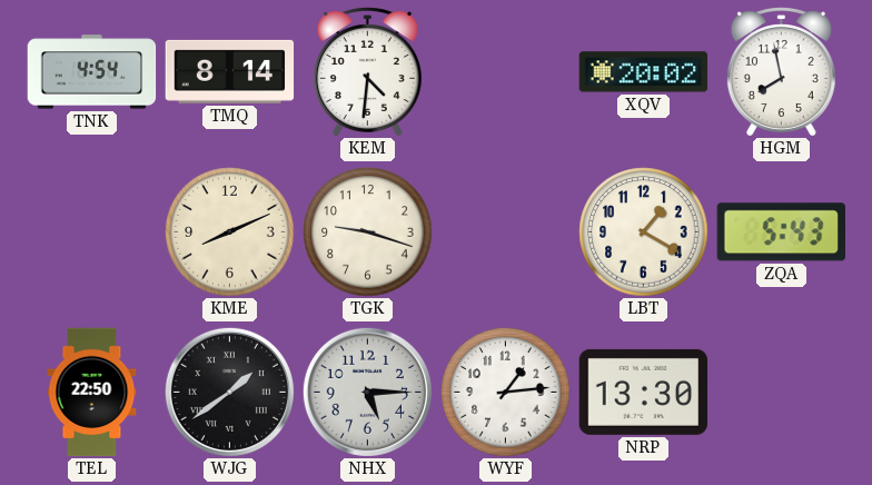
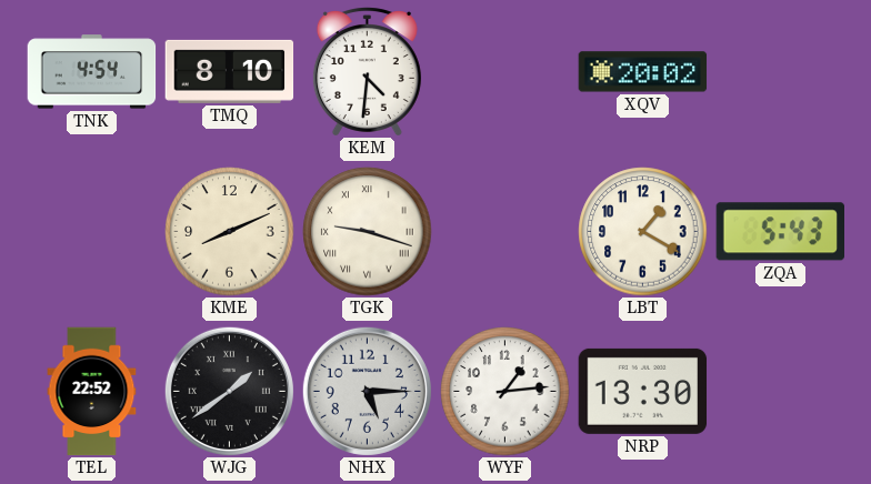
TMQ: 8:14 -> 8:10
HGM: 7:58 -> none
TGK numerals: Arabic -> Roman
TEL: 22:50 -> 22:52
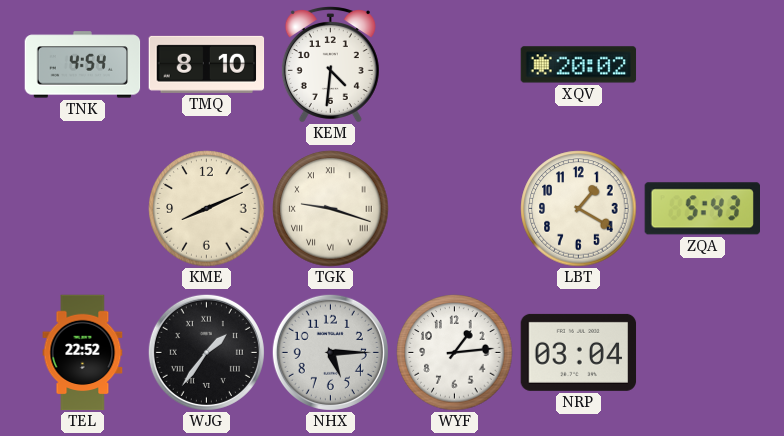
WJG: 1:39 -> 1:36
NRP: 13:30 -> 03:04
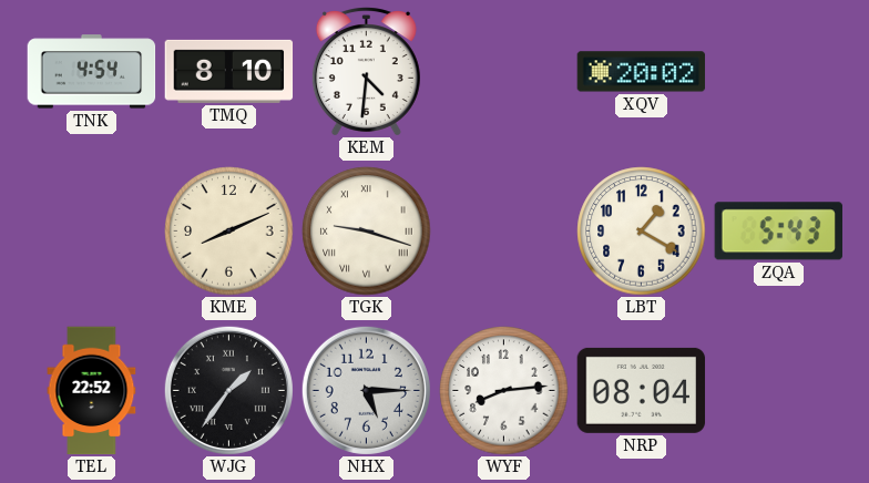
WYF: 1:14 -> 8:14
NRP: 03:04 -> 08:04
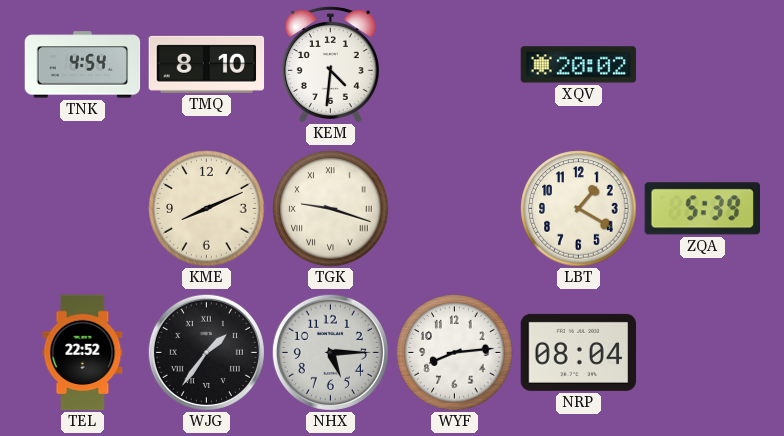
ZQA: 5:43 -> 5:39
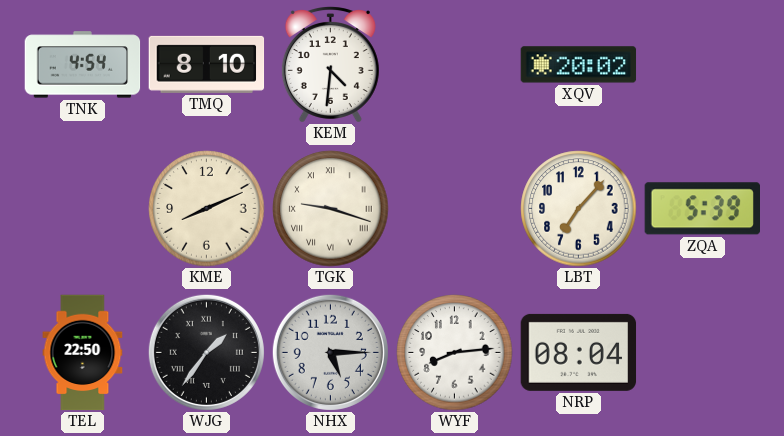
LBT: 1:20 -> 7:07
TEL: 22:52 -> 22:50
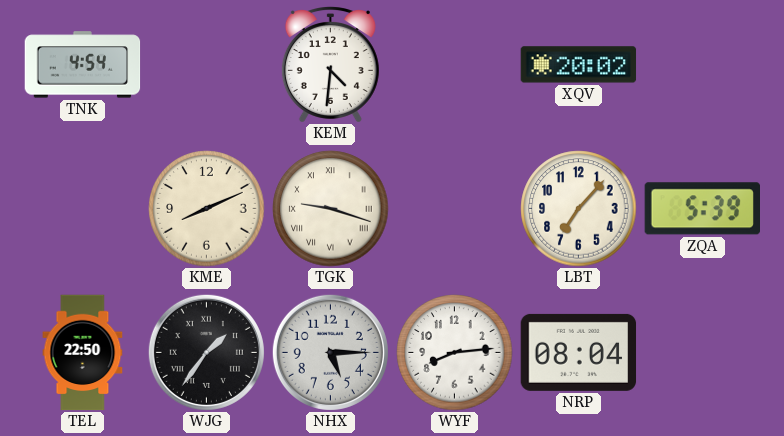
TMQ: 8:10 -> none
